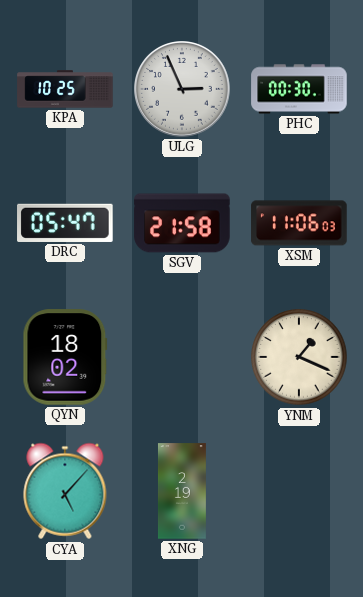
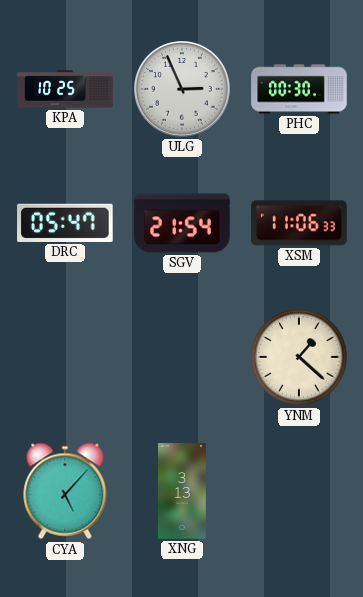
SGV: 21:58 -> 21:54
XSM: 11:06:03 -> 11:06:33
QYN: 18:02 -> none
YNM: 1:19 -> 1:22
XNG: 2:19 -> 3:13
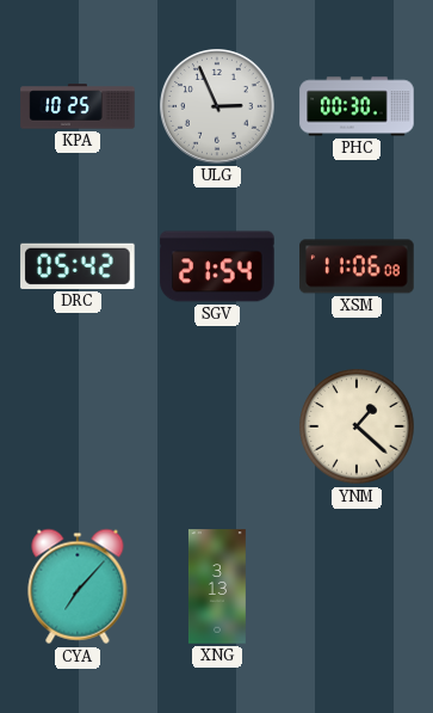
DRC: 05:47 -> 05:42
XSM: 11:06:33 -> 11:06:08
CYA: 5:07 -> 7:07
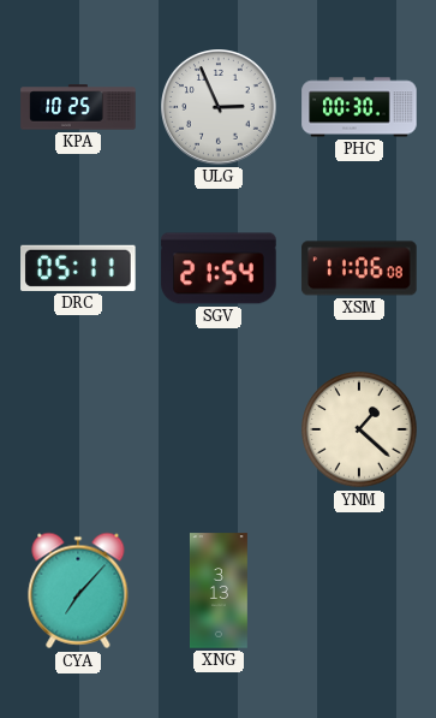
DRC: 05:42 -> 05:11
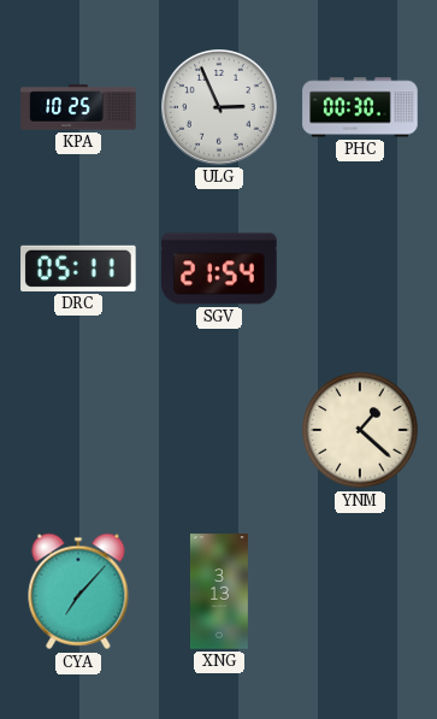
XSM: 11:06 -> none
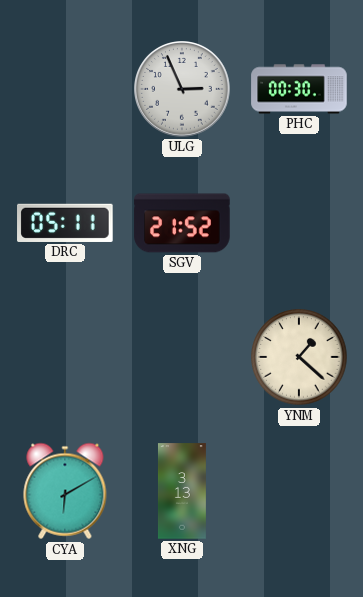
KPA: 10:25 -> none
SGV: 21:54 -> 21:52
CYA: 7:07 -> 6:10
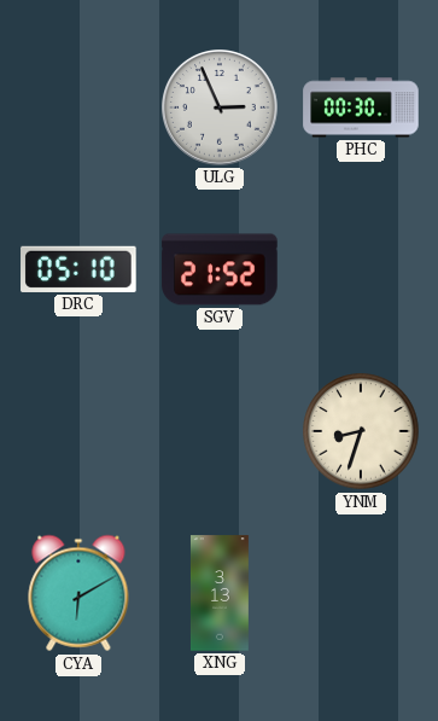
DRC: 05:11 -> 05:10
YNM: 1:22 -> 8:33
